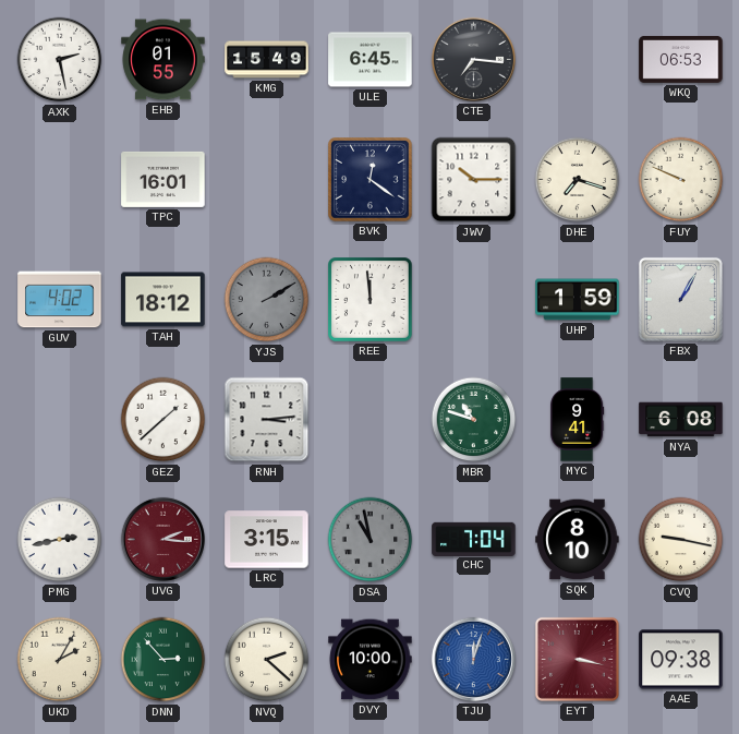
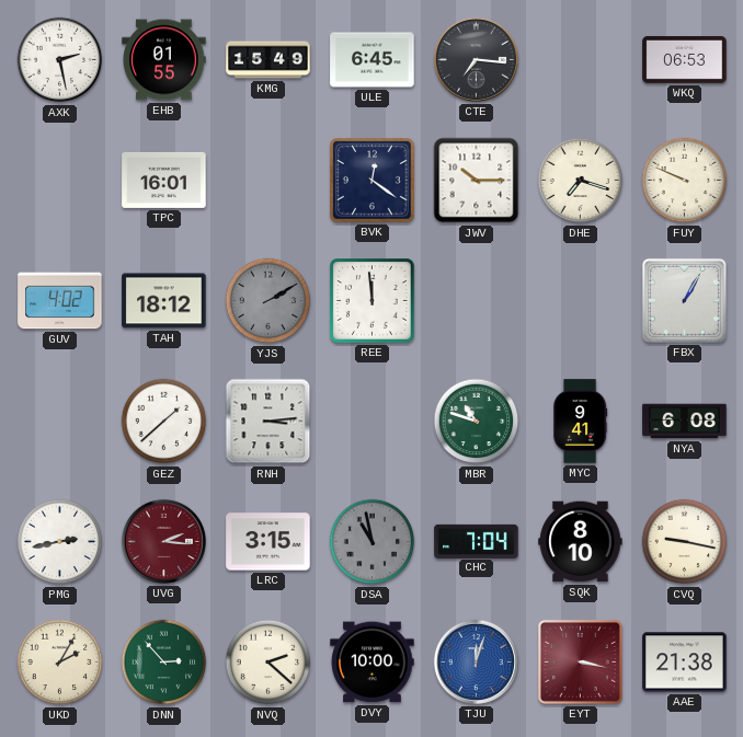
UHP: 1:59 -> none
AAE: 09:38 -> 21:38
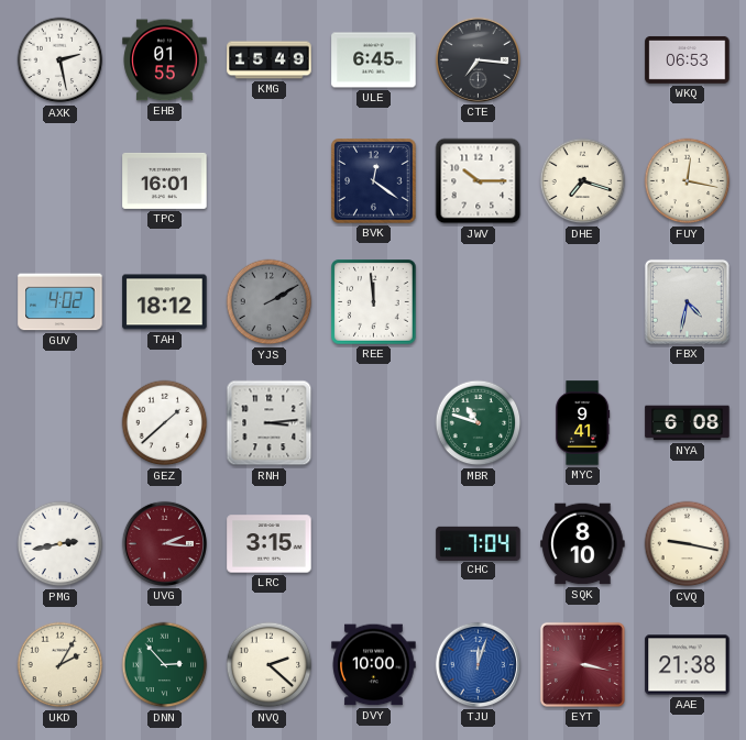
FUY: 9:49 -> 12:17
FBX: 1:05 -> 4:32
DSA: 10:58 -> none
